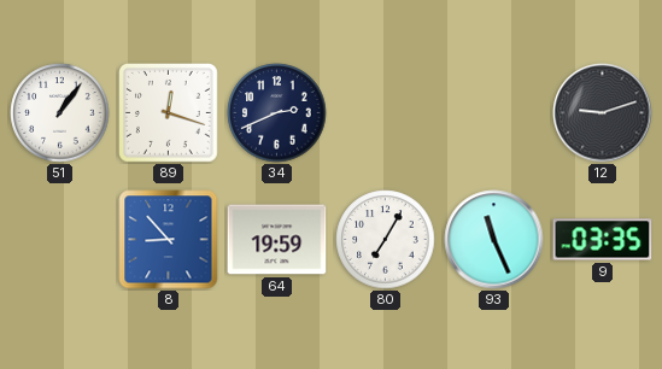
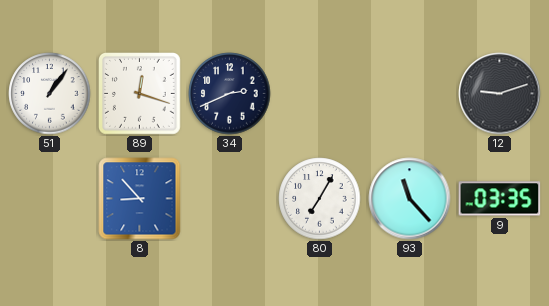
64: 19:59 -> none
93: 11:26 -> 11:23
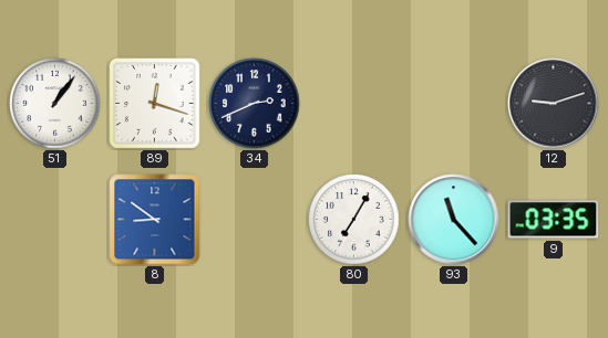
8: 8:53 -> 8:51
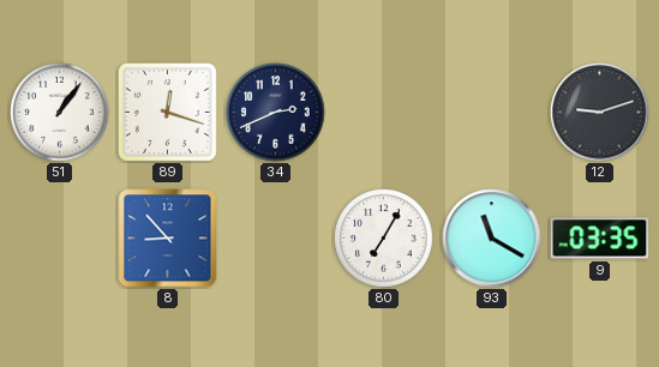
8: 8:51 -> 8:53
93: 11:23 -> 11:20
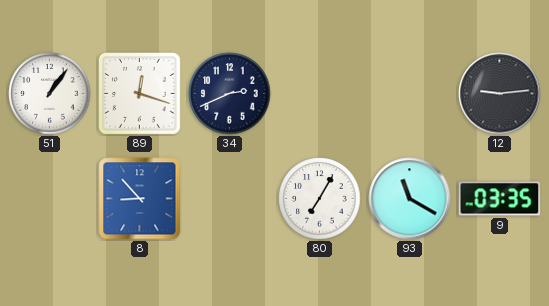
12: 9:12 -> 9:14
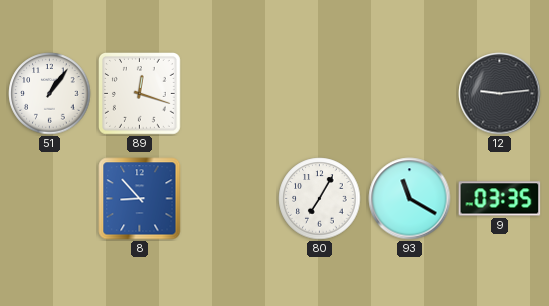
34: 2:41 -> none
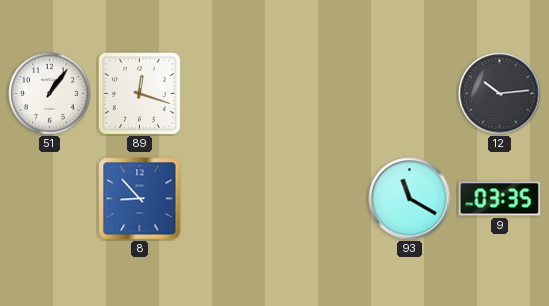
12: 9:14 -> 10:14
80: 7:05 -> none
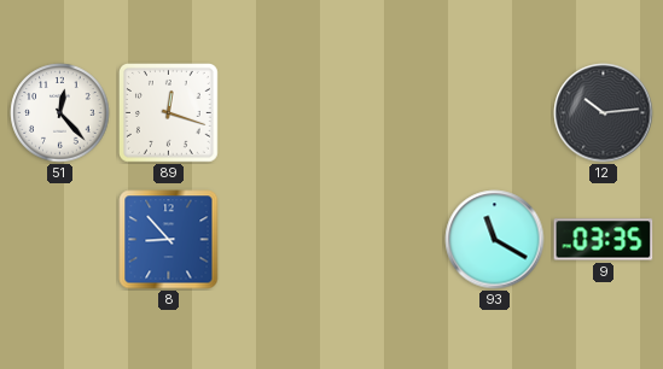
51: 1:06 -> 12:23
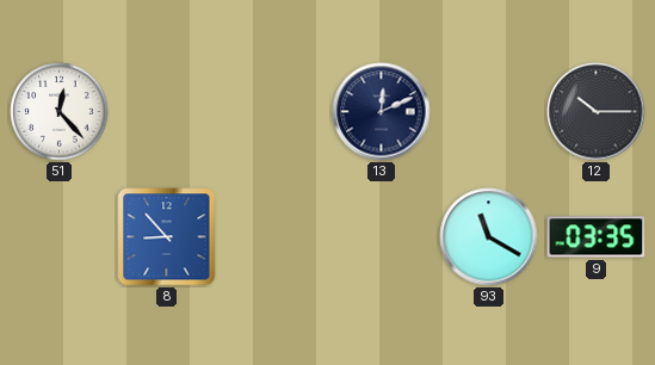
89: 12:18 -> none
13: none -> 12:11
12: 10:14 -> 10:15
